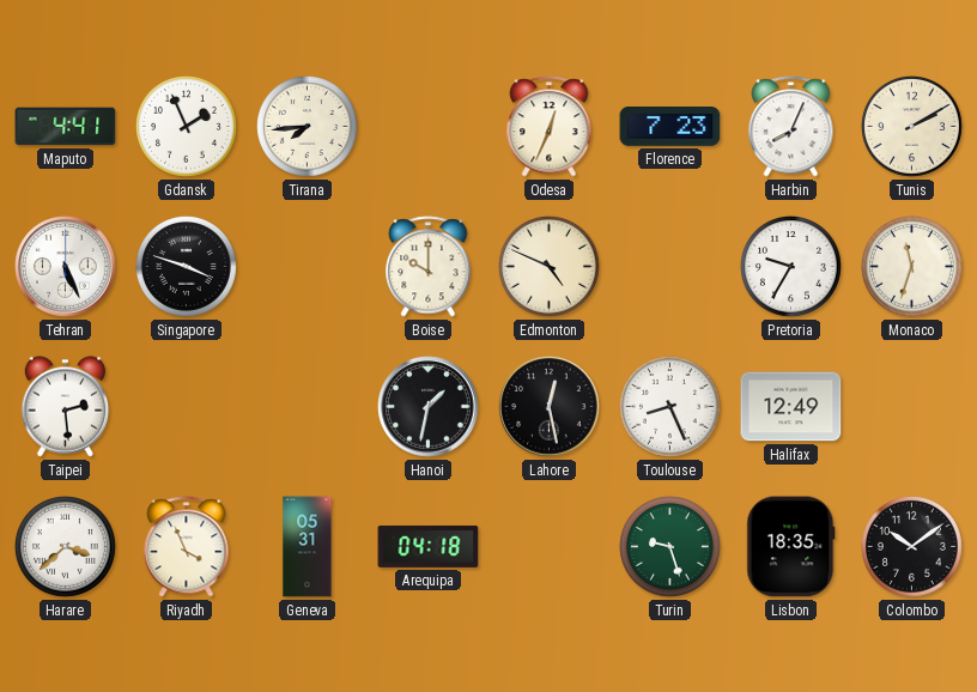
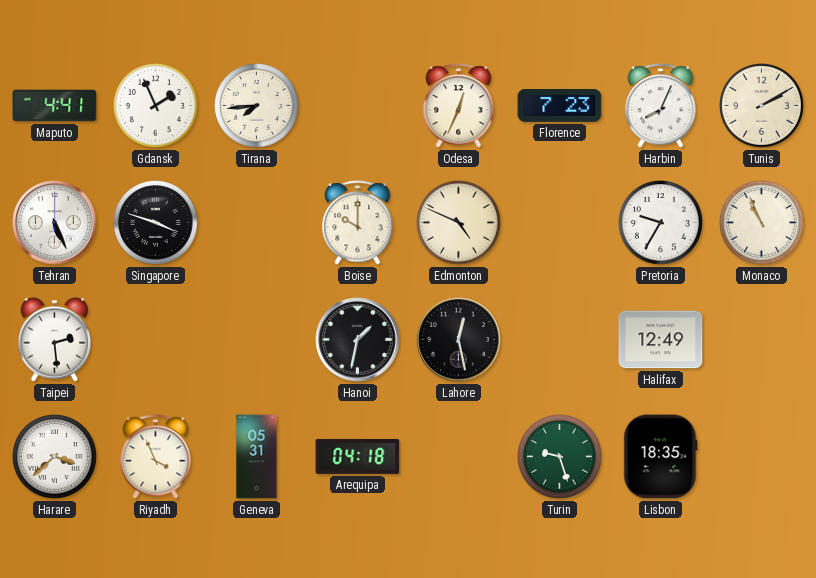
Monaco: 11:33 -> 10:56
Toulouse: 8:26 -> none
Colombo: 10:09 -> none
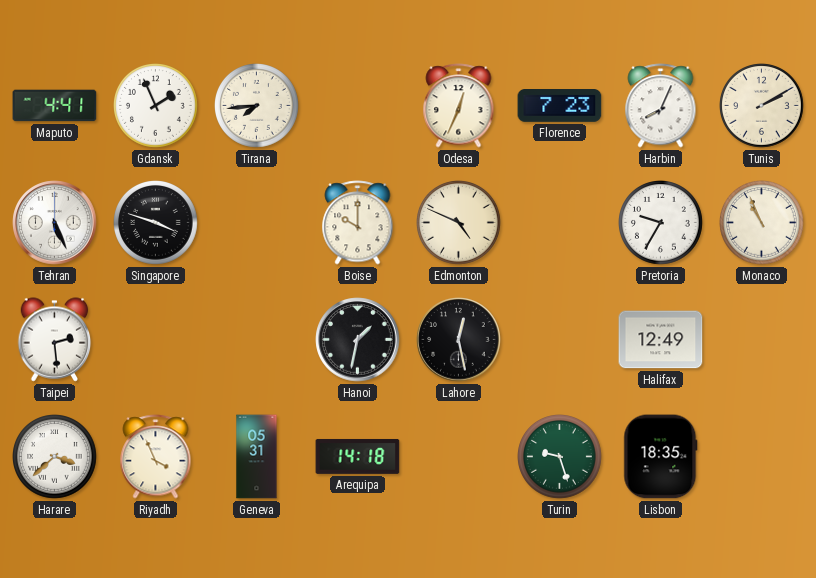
Arequipa: 04:18 -> 14:18
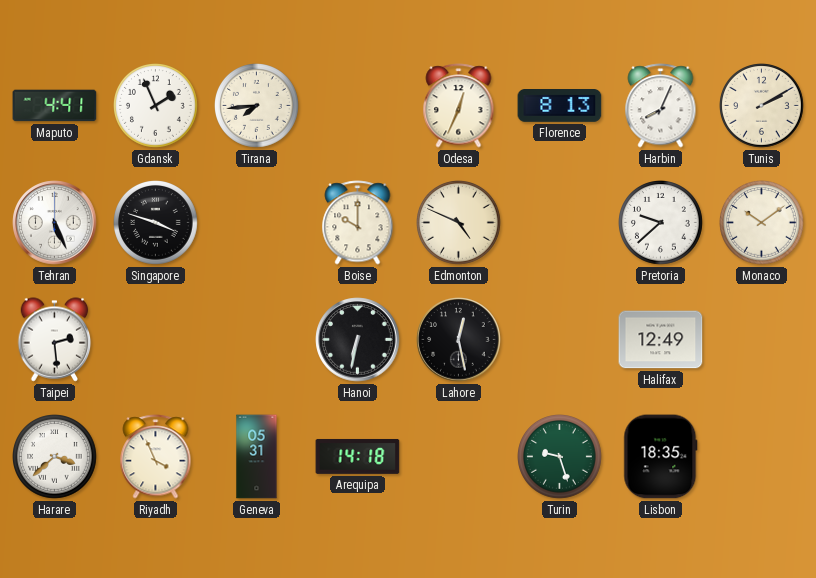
Florence: 7:23 -> 8:13
Pretoria: 9:35 -> 9:38
Monaco: 10:56 -> 10:09
Hanoi: 1:32 -> 6:32
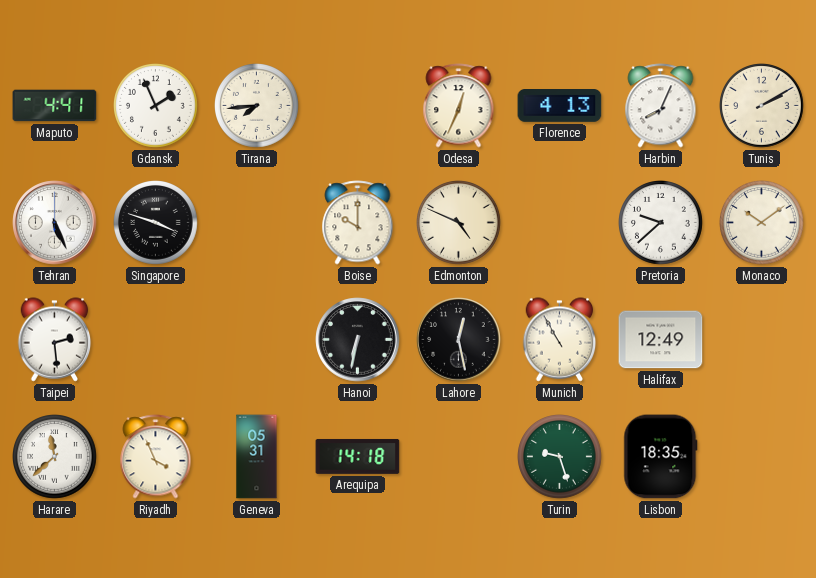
Florence: 8:13 -> 4:13
Munich: none -> 10:55
Harare: 3:38 -> 11:38
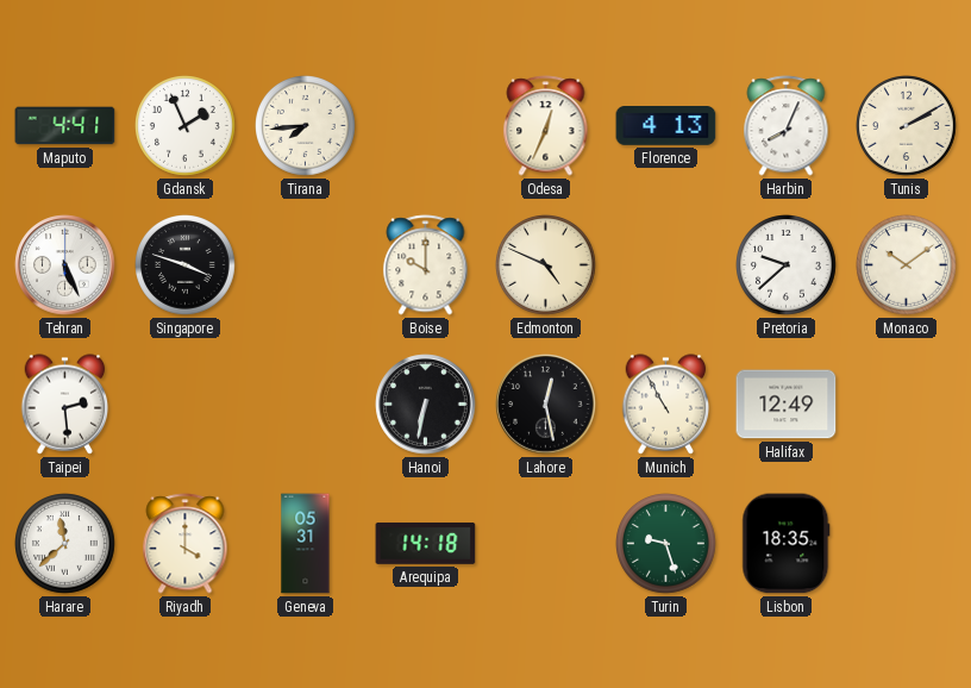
Riyadh: 3:56 -> 4:00
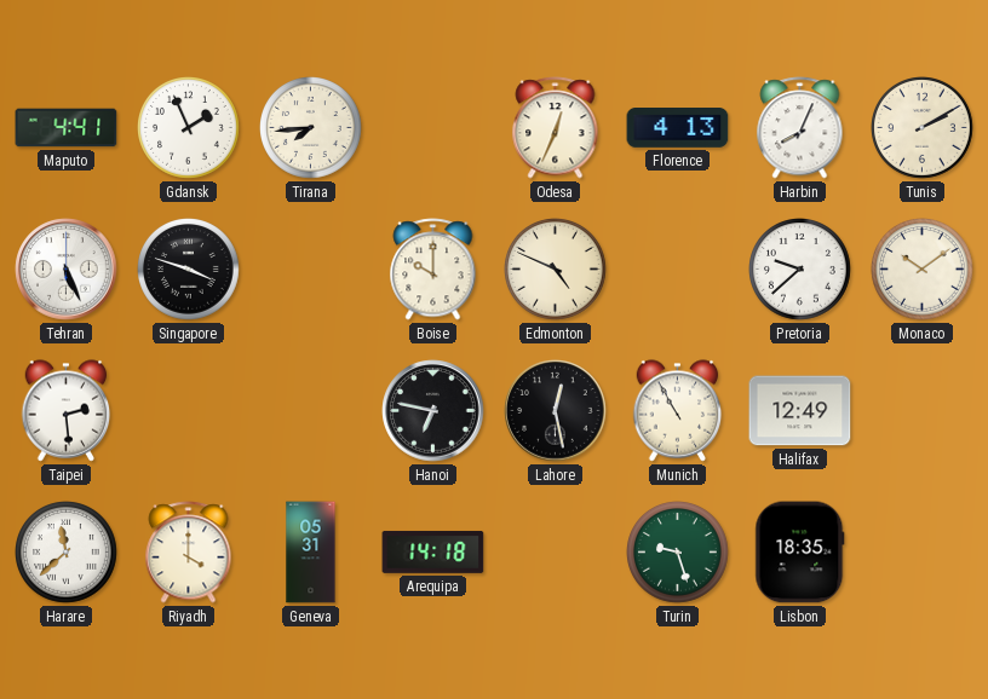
Hanoi: 6:32 -> 6:47
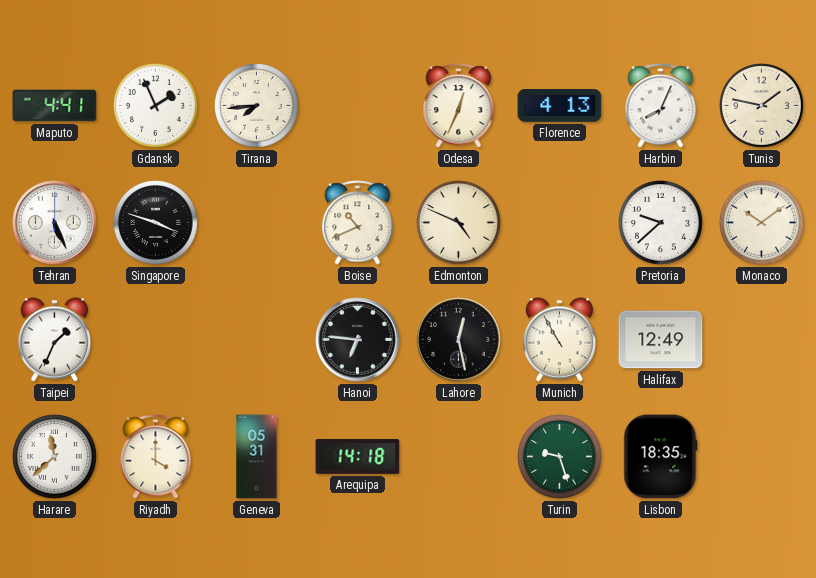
Tunis: 2:10 -> 1:47
Boise: 10:00 -> 10:41
Taipei: 2:29 -> 1:34
Hanoi: 6:47 -> 6:46
